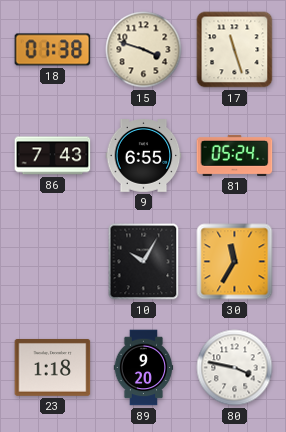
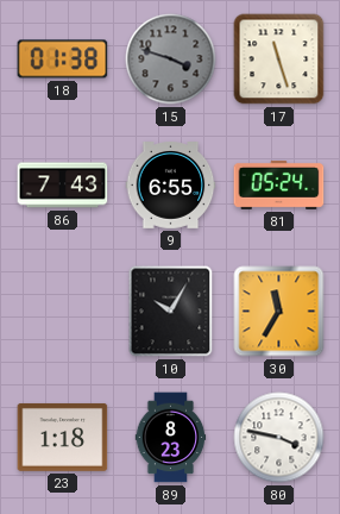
15 dial: cream -> grey
89: 9:20 -> 8:23
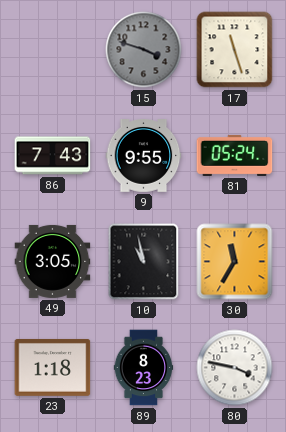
18: 01:38 -> none
9: 6:55 -> 9:55
49: none -> 3:05
10: 10:05 -> 10:58
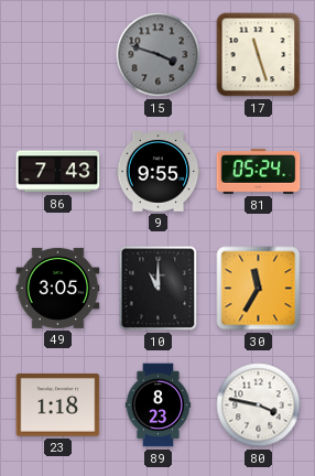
10: 10:58 -> 11:00
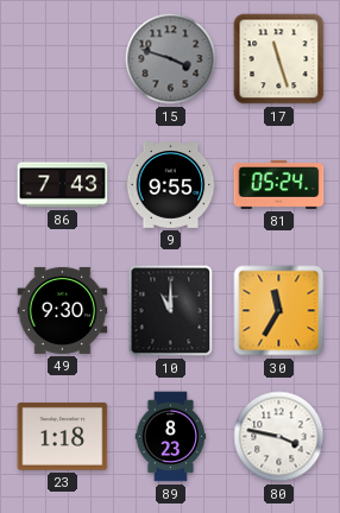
49: 3:05 -> 9:30
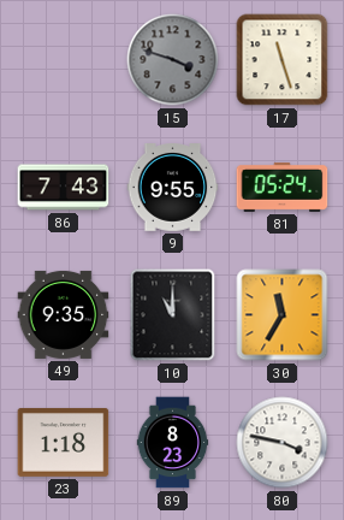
49: 9:30 -> 9:35
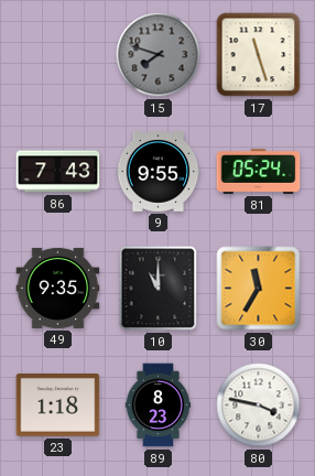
15: 3:48 -> 7:48
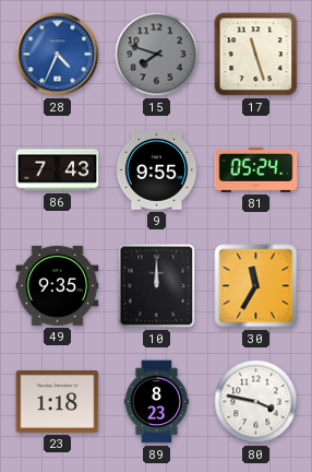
28: none -> 4:34
10: 11:00 -> 12:00
